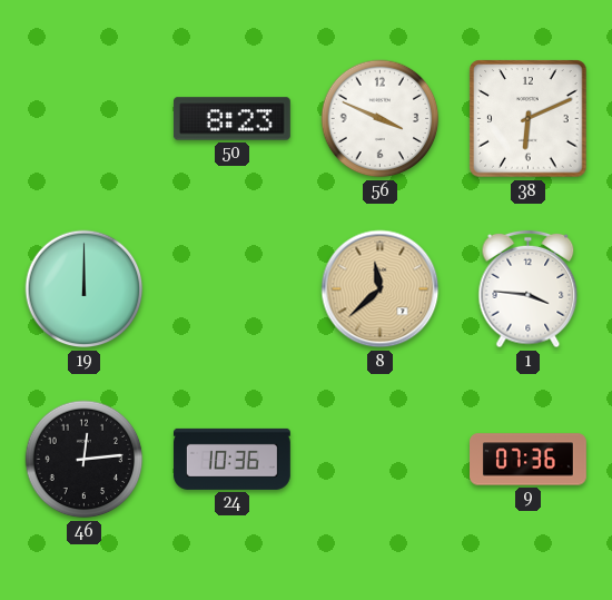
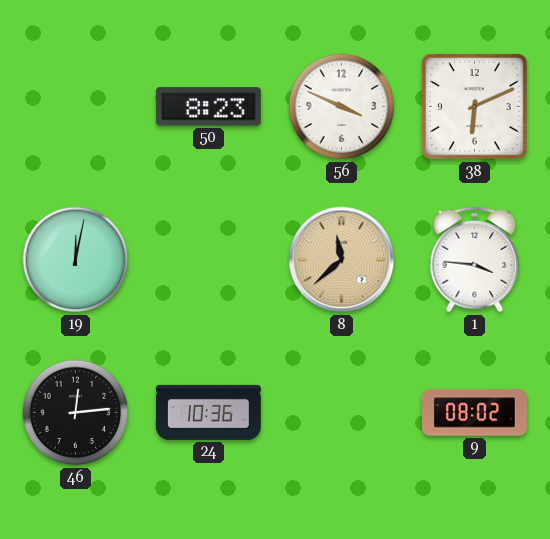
19: 12:00 -> 12:02
9: 07:36 -> 08:02
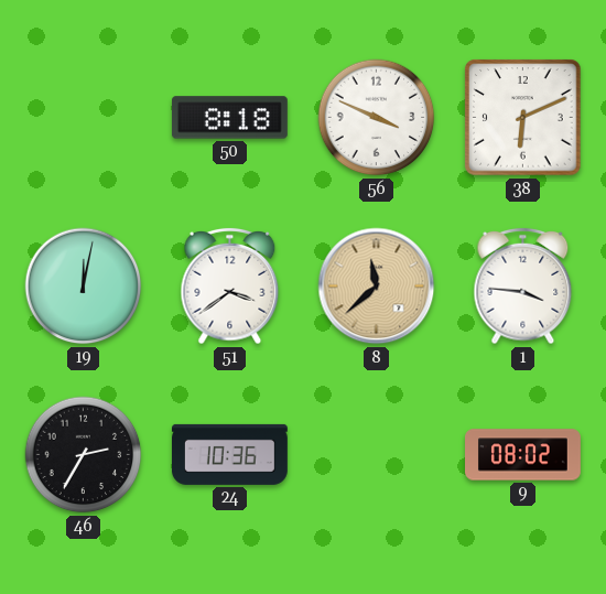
50: 8:23 -> 8:18
51: none -> 3:39
46: 12:14 -> 2:35
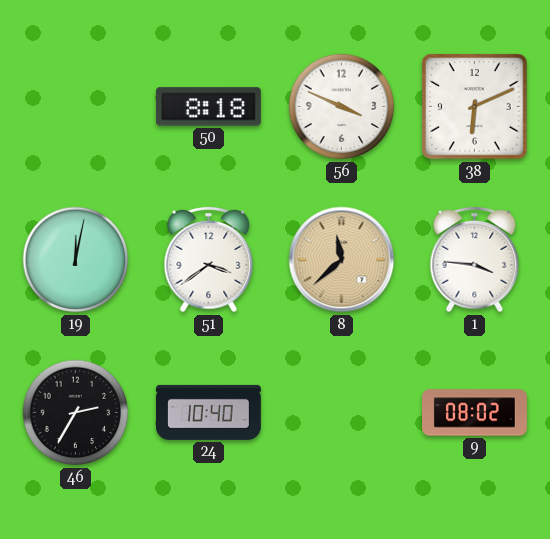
24: 10:36 -> 10:40
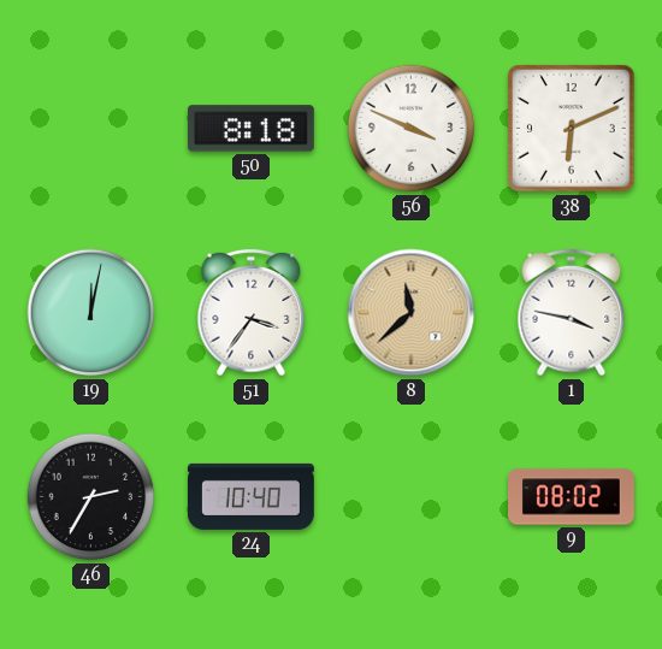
51: 3:39 -> 3:36
1: 3:46 -> 3:47
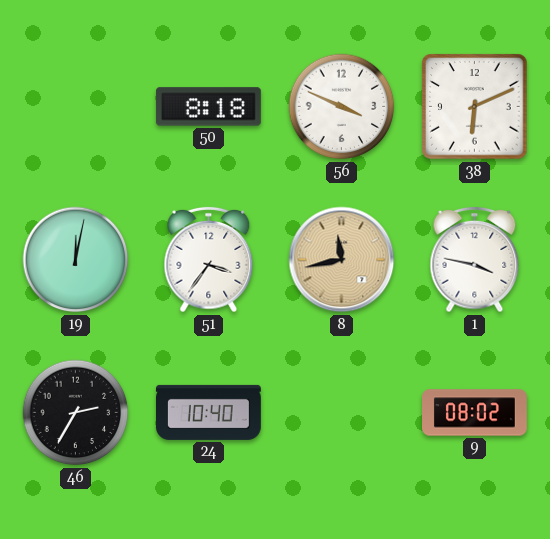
8: 11:38 -> 11:43
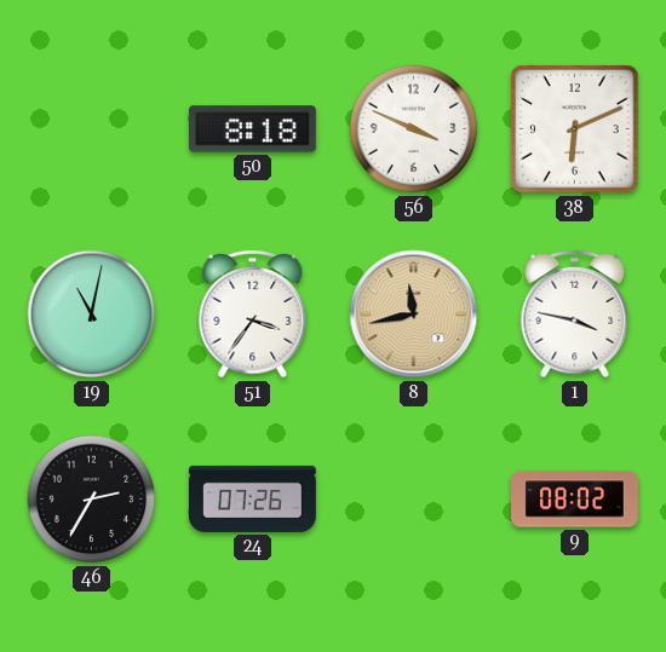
19: 12:02 -> 11:02
24: 10:40 -> 07:26
